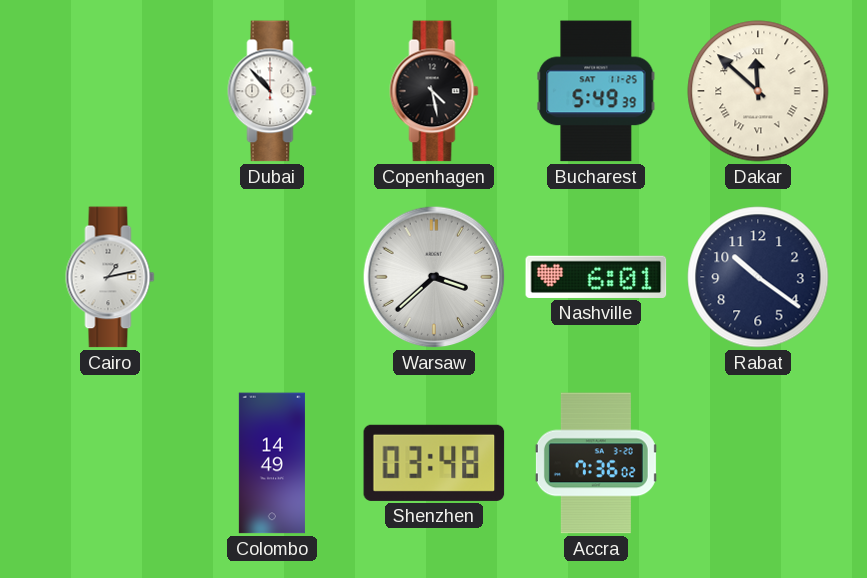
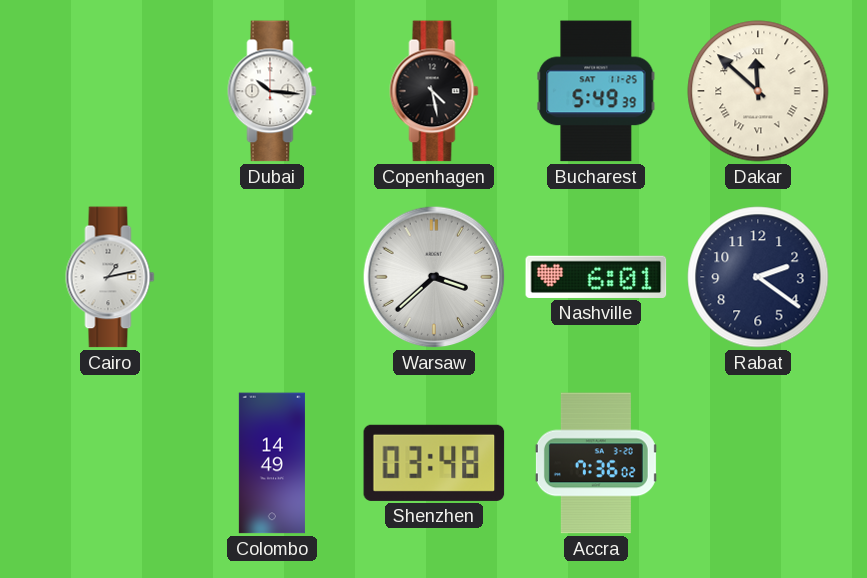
Dubai: 10:53 -> 10:16
Rabat: 10:21 -> 2:21
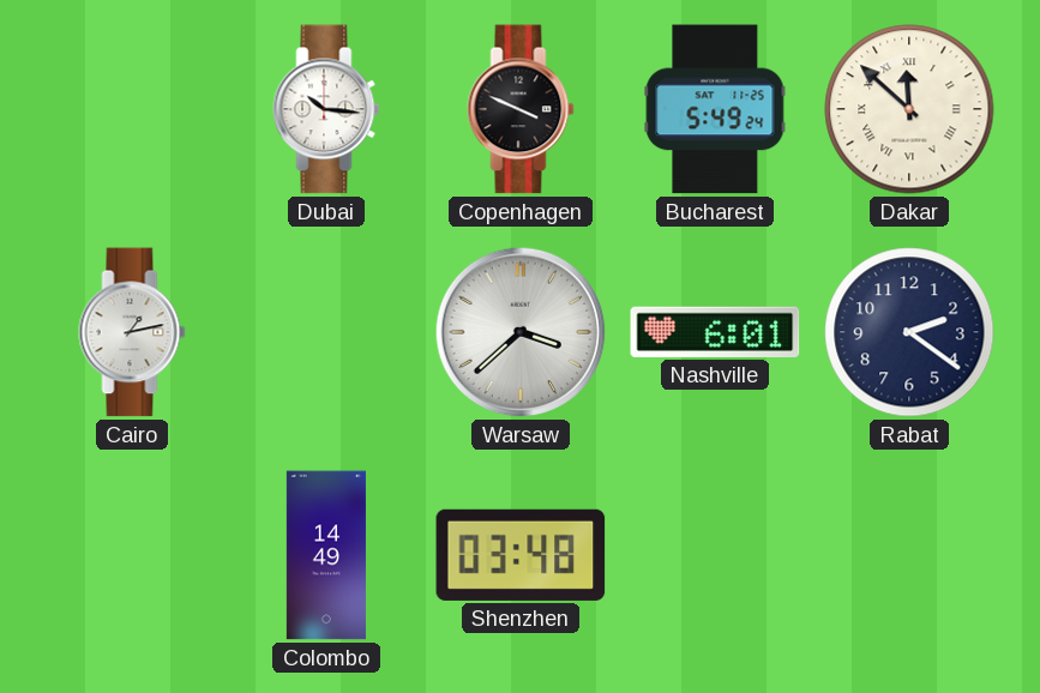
Copenhagen: 4:28 -> 3:49
Bucharest: 5:49:39 -> 5:49:24
Accra: 7:36 -> none
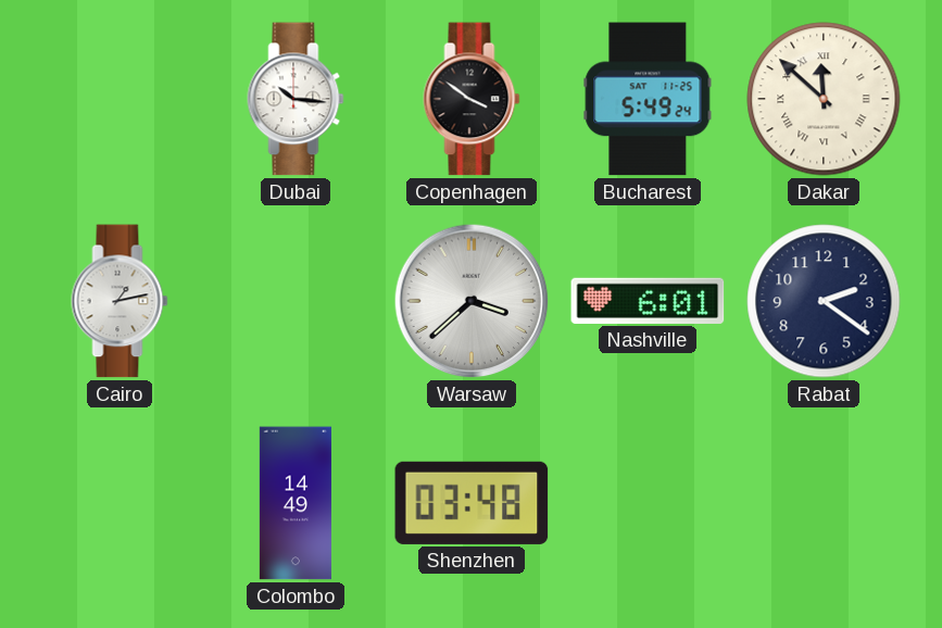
Copenhagen: 3:49 -> 3:51
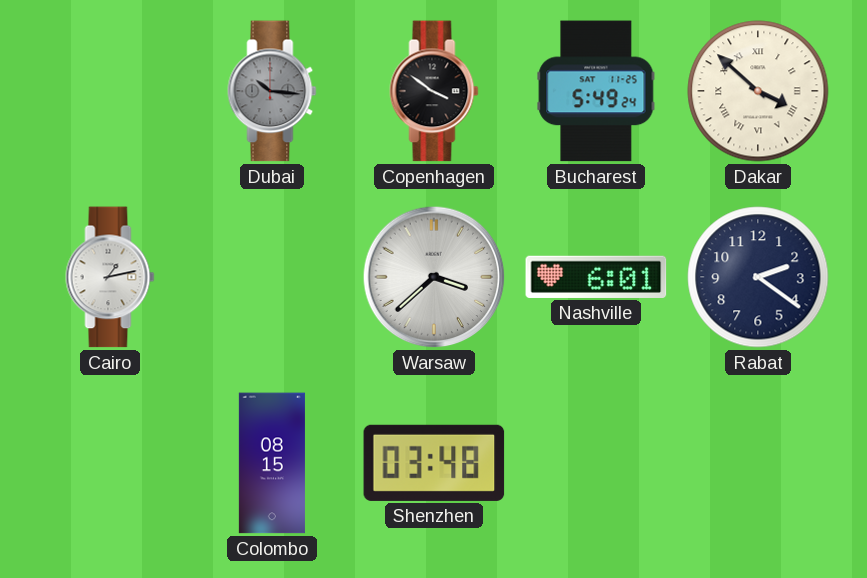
Dubai dial: white -> grey
Dakar: 11:52 -> 3:52
Colombo: 14:49 -> 08:15
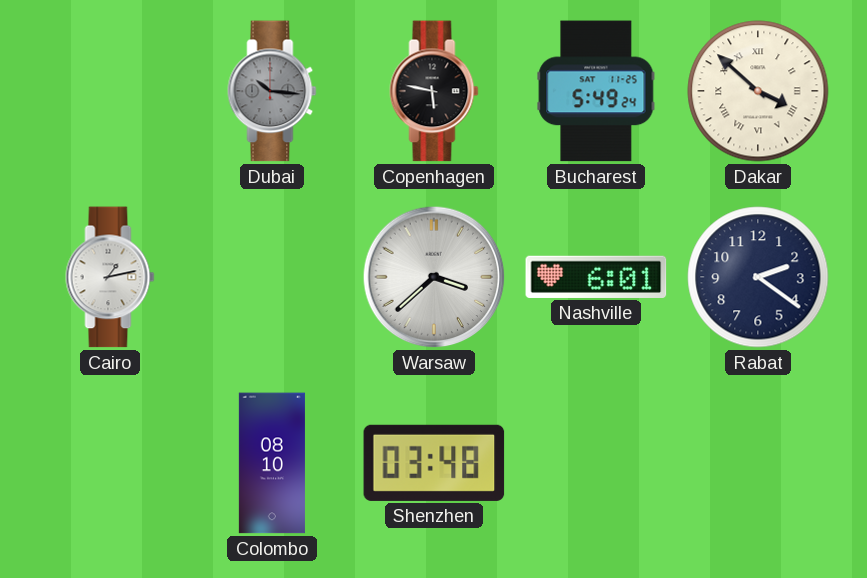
Copenhagen: 3:51 -> 5:47
Colombo: 08:15 -> 08:10
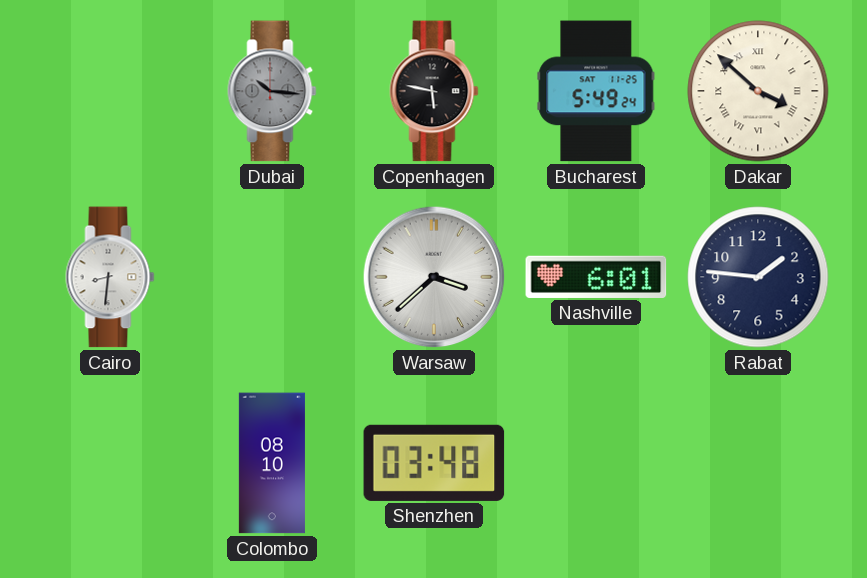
Cairo: 1:13 -> 8:31
Rabat: 2:21 -> 1:46
